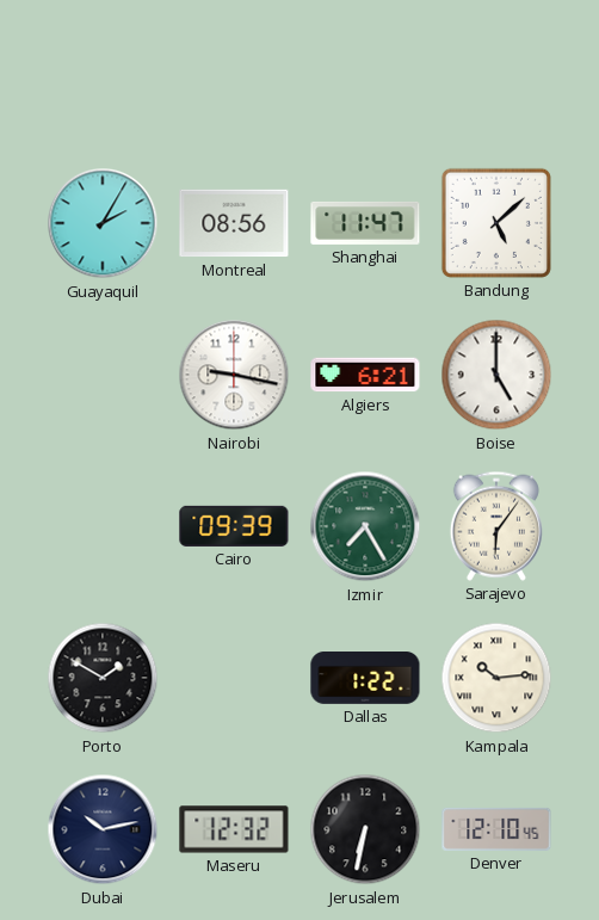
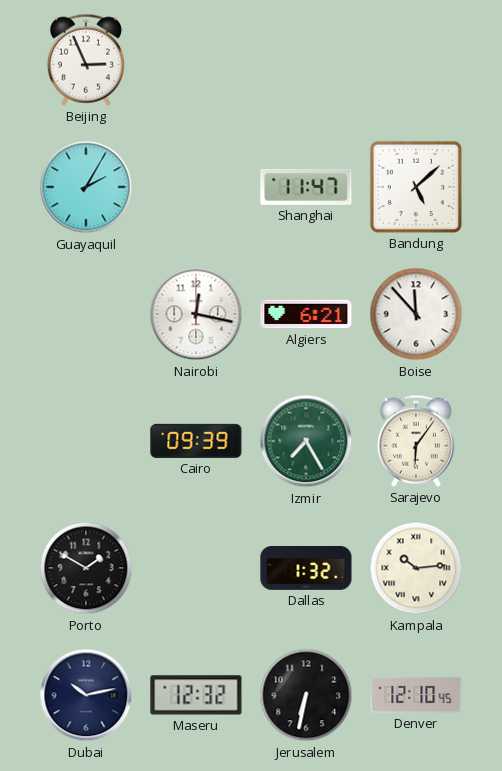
Beijing: none -> 2:56
Montreal: 08:56 -> none
Nairobi: 9:17 -> 12:17
Boise: 5:00 -> 11:53
Dallas: 1:22 -> 1:32
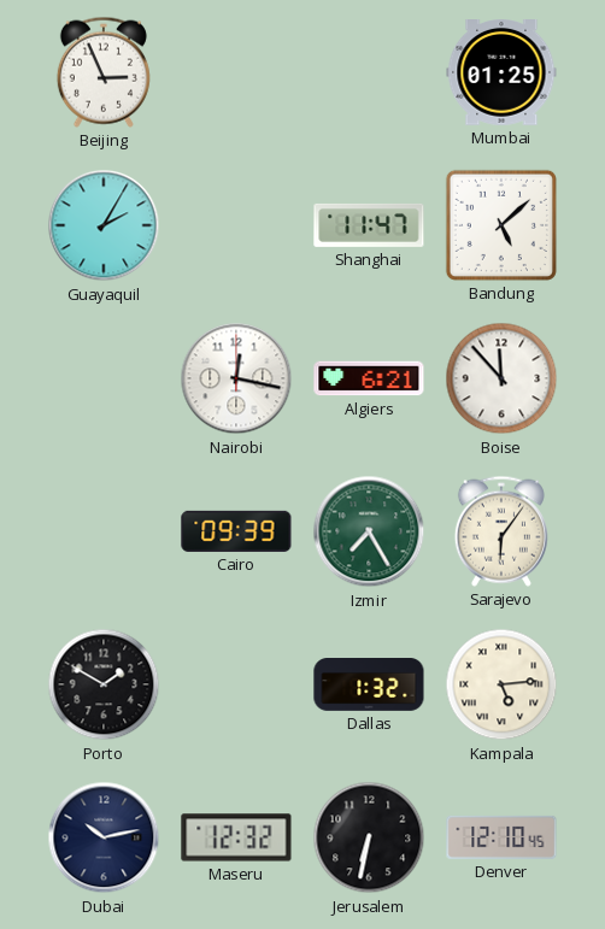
Mumbai: none -> 01:25
Kampala: 10:14 -> 5:14
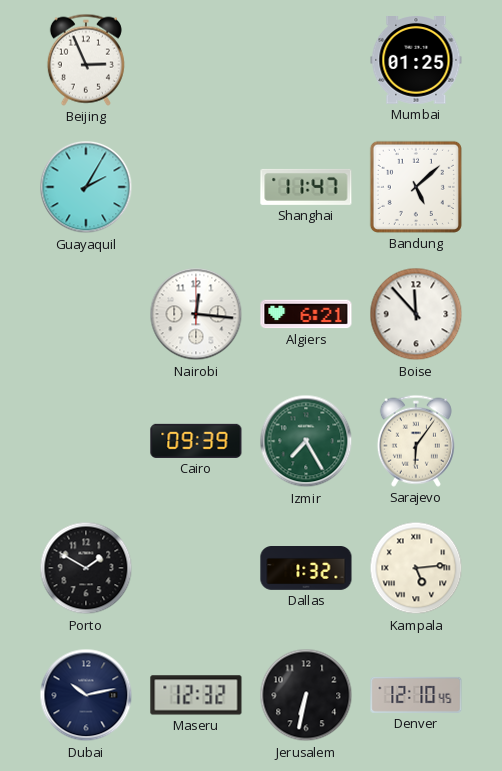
Nairobi: 12:17 -> 12:16
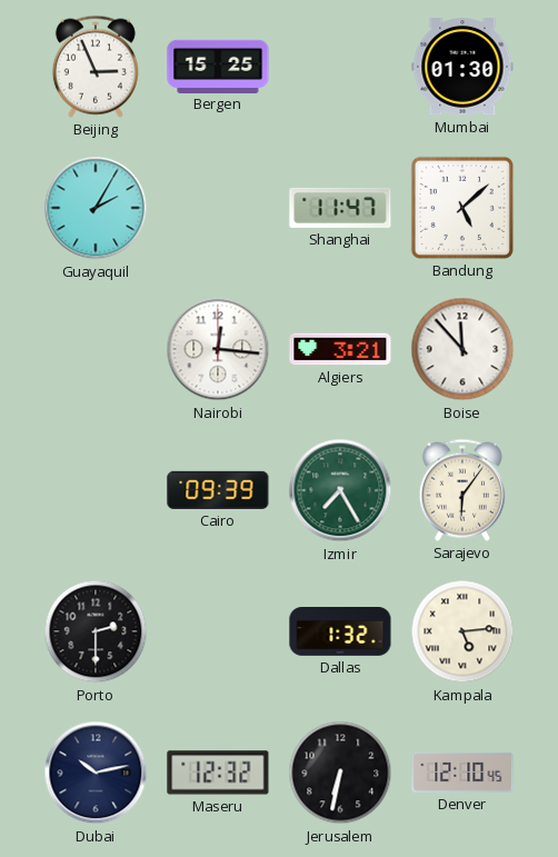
Bergen: none -> 15:25
Mumbai: 01:25 -> 01:30
Algiers: 6:21 -> 3:21
Porto: 1:50 -> 2:30
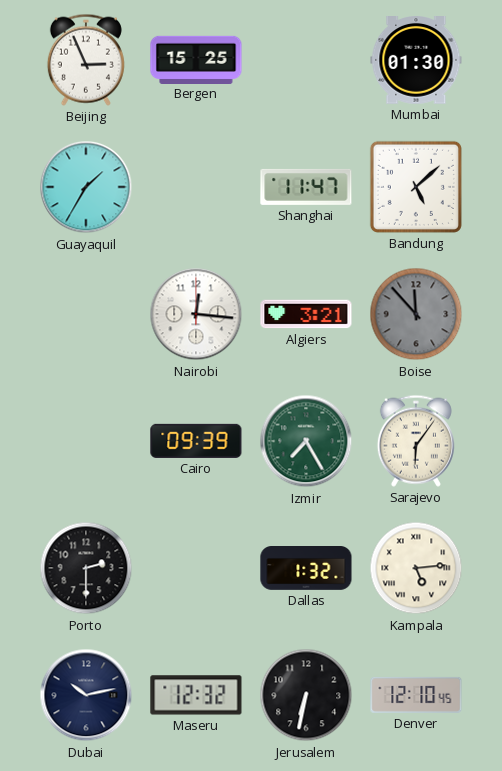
Guayaquil: 2:05 -> 1:35
Boise dial: white -> grey
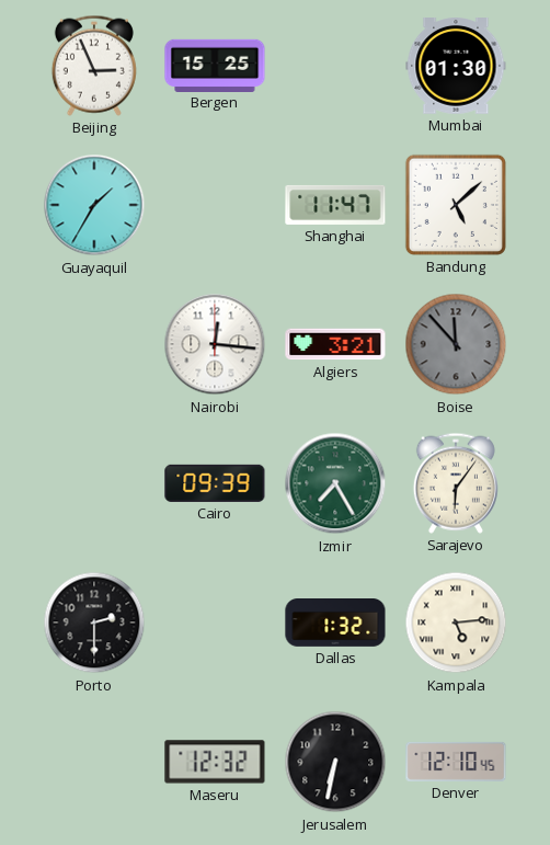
Dubai: 10:13 -> none
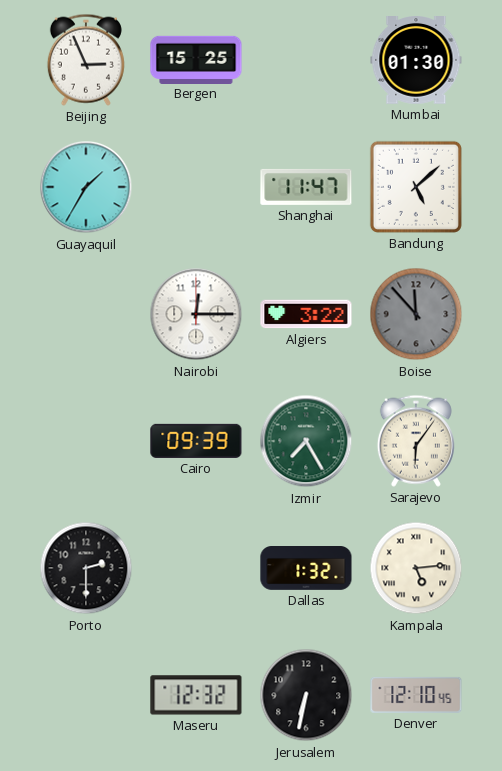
Nairobi: 12:16 -> 12:15
Algiers: 3:21 -> 3:22
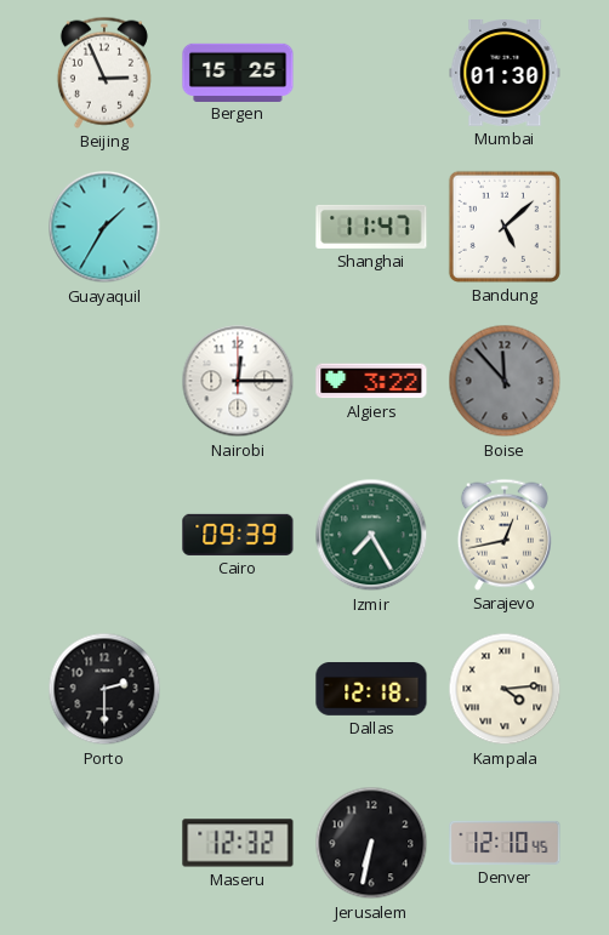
Sarajevo: 6:06 -> 12:43
Dallas: 1:32 -> 12:18
Kampala: 5:14 -> 4:14
